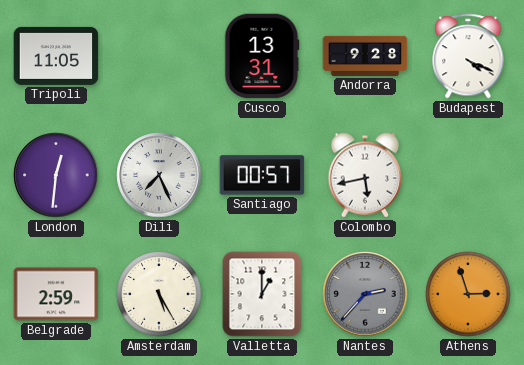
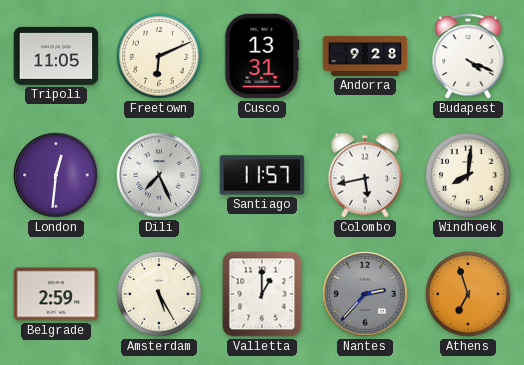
Freetown: none -> 6:11
Santiago: 00:57 -> 11:57
Windhoek: none -> 8:01
Athens: 2:57 -> 6:57
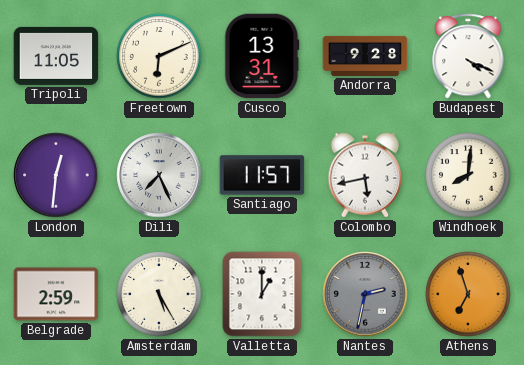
Nantes: 2:37 -> 2:32
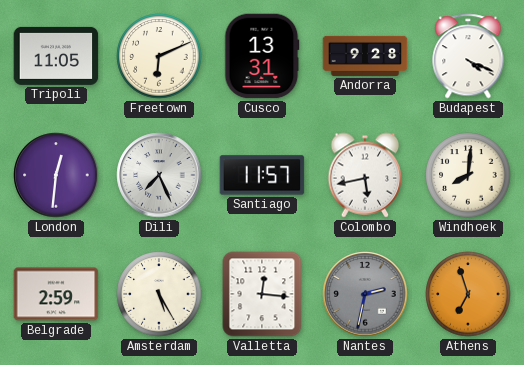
Valletta: 1:00 -> 12:16
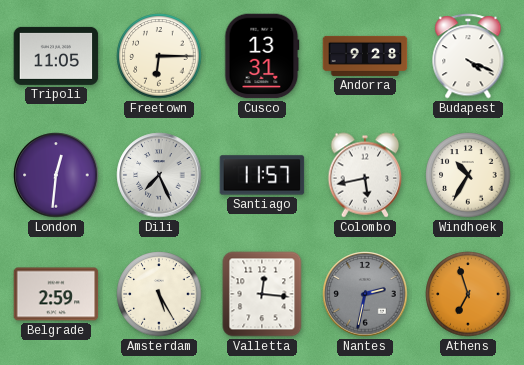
Freetown: 6:11 -> 6:15
Windhoek: 8:01 -> 10:35
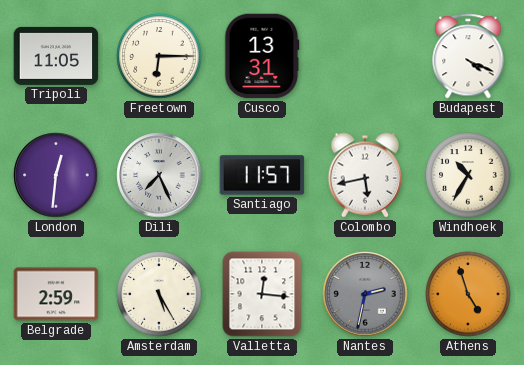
Andorra: 9:28 -> none
Athens: 6:57 -> 4:57
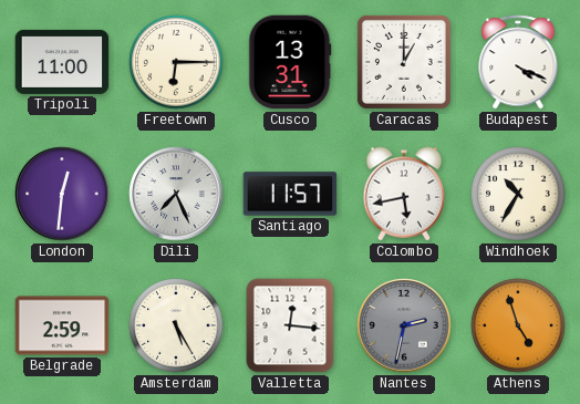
Tripoli: 11:05 -> 11:00
Caracas: none -> 1:00
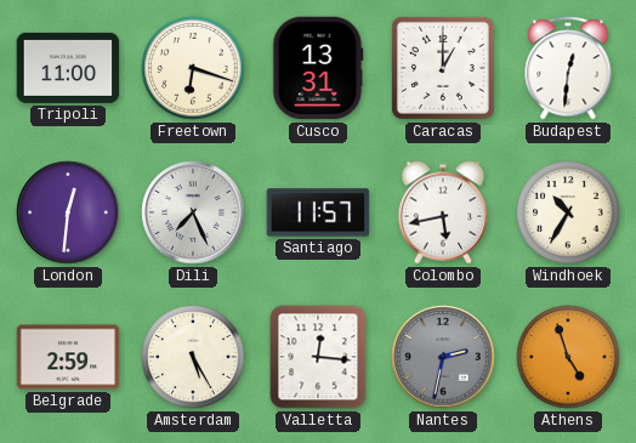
Freetown: 6:15 -> 6:18
Budapest: 4:19 -> 12:31
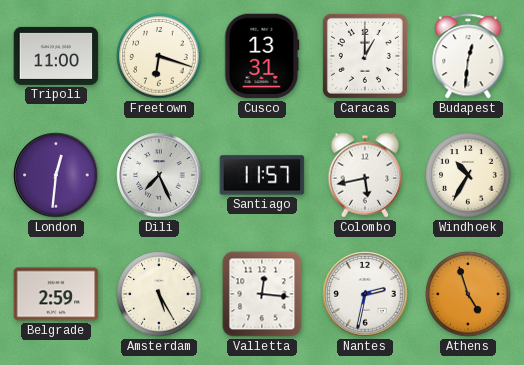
Nantes dial: grey -> white
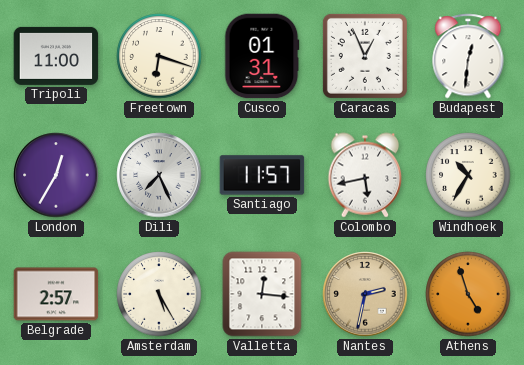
Cusco: 13:31 -> 01:31
Caracas: 1:00 -> 12:56
London: 12:31 -> 12:35
Belgrade: 2:59 -> 2:57
Nantes dial: white -> champagne
